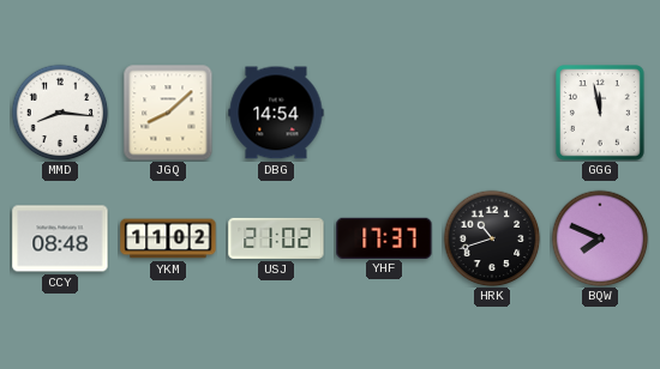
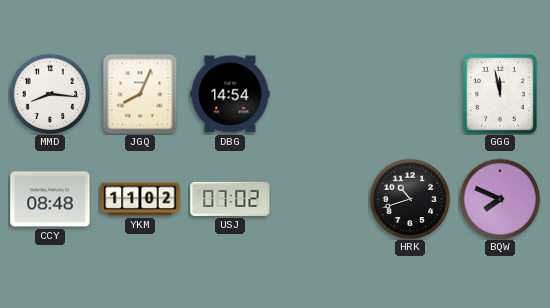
JGQ: 8:08 -> 8:04
USJ: 21:02 -> 07:02
YHF: 17:37 -> none
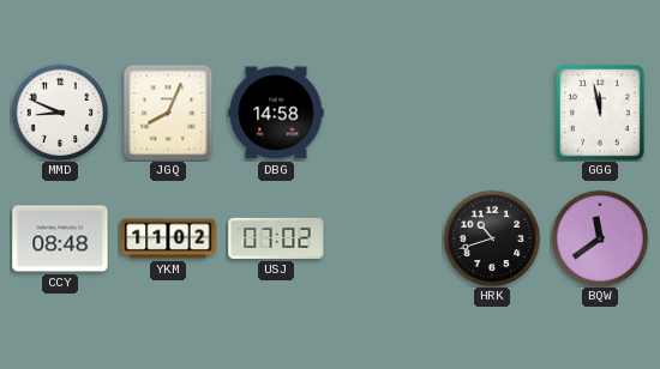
MMD: 8:16 -> 8:49
DBG: 14:54 -> 14:58
BQW: 7:49 -> 11:39
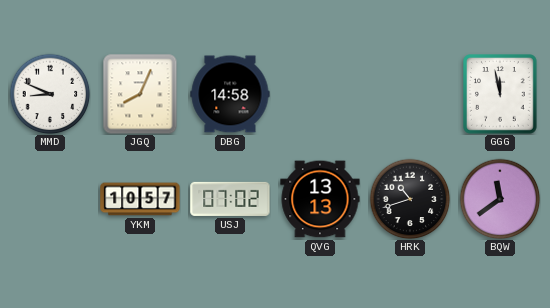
CCY: 08:48 -> none
YKM: 11:02 -> 10:57
QVG: none -> 13:13
